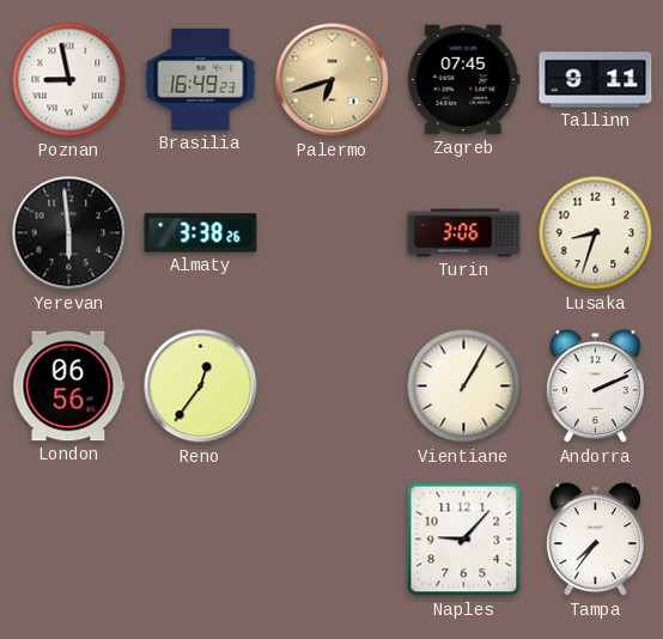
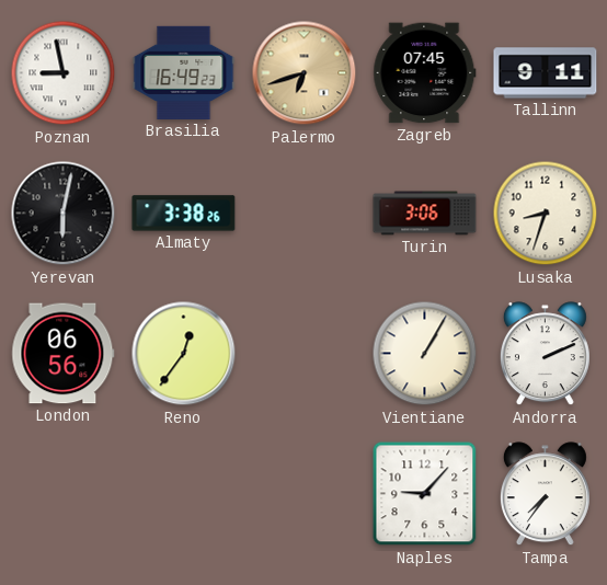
Yerevan: 5:59 -> 6:02
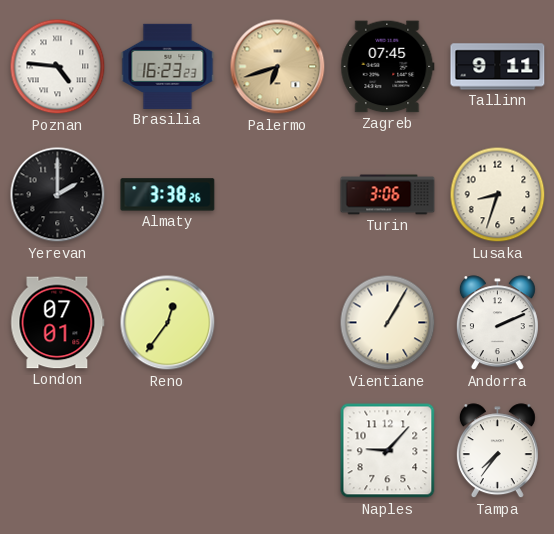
Poznan: 8:58 -> 4:46
Brasilia: 16:49 -> 16:23
Yerevan: 6:02 -> 2:00
London: 06:56 -> 07:01
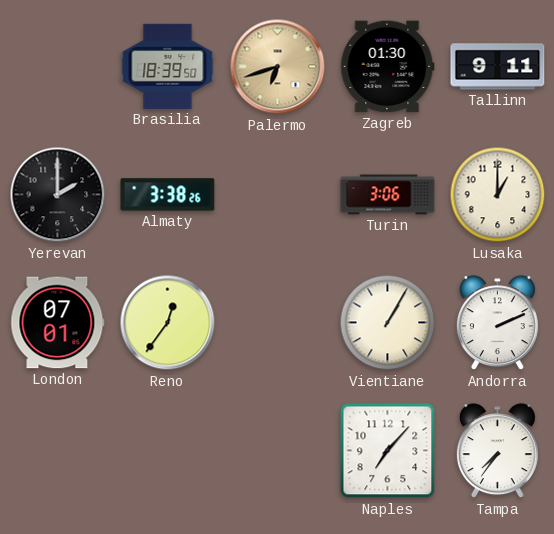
Poznan: 4:46 -> none
Brasilia: 16:23 -> 18:39
Zagreb: 07:45 -> 01:30
Lusaka: 8:33 -> 1:00
Naples: 9:07 -> 7:07
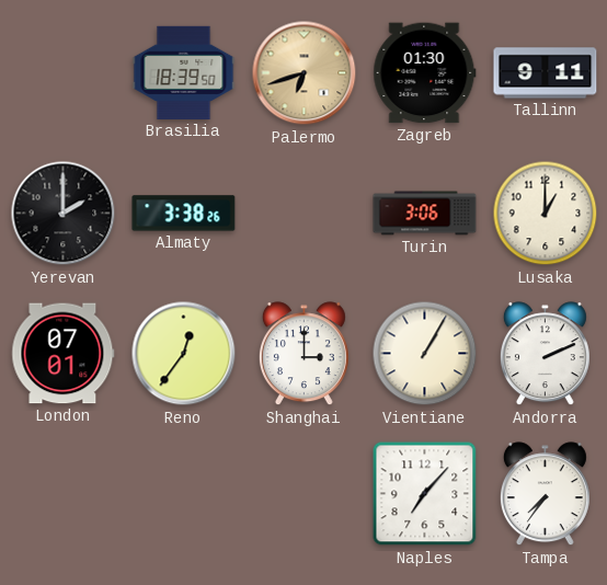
Shanghai: none -> 3:00
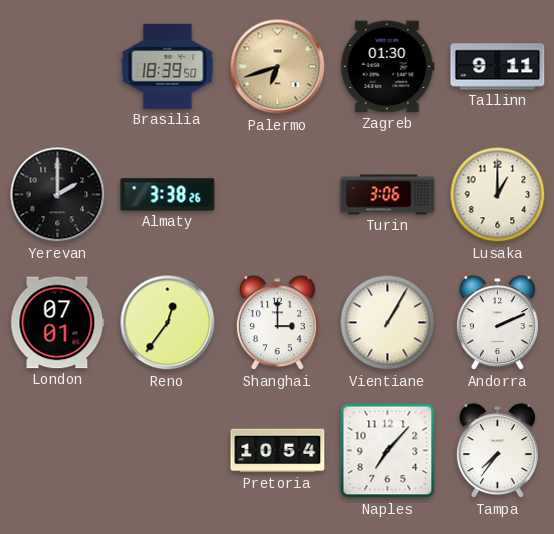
Pretoria: none -> 10:54
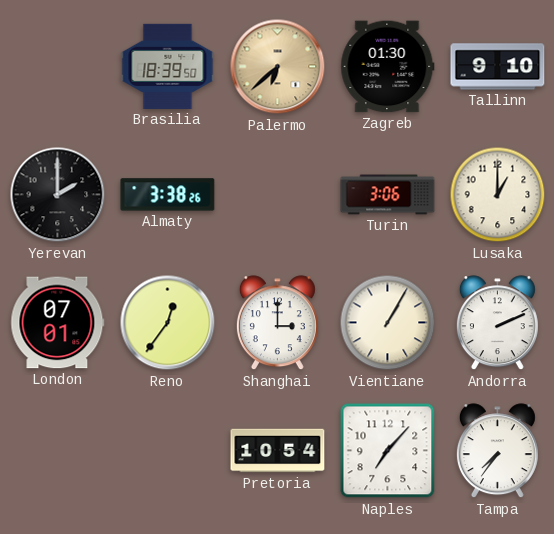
Palermo: 6:42 -> 6:38
Tallinn: 9:11 -> 9:10
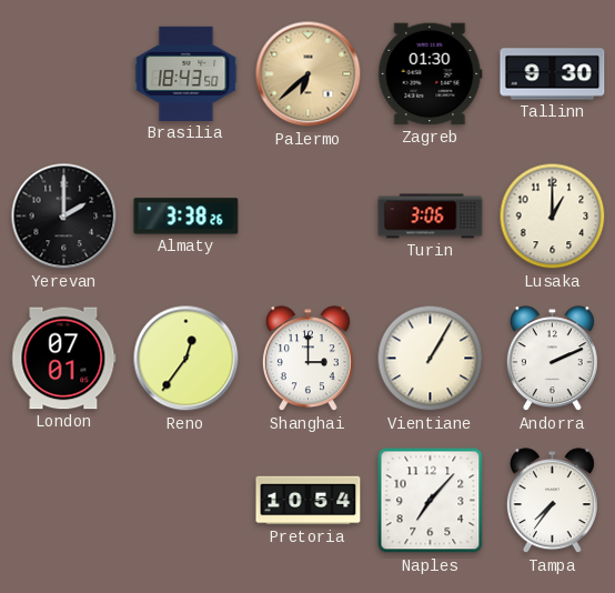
Brasilia: 18:39 -> 18:43
Tallinn: 9:10 -> 9:30
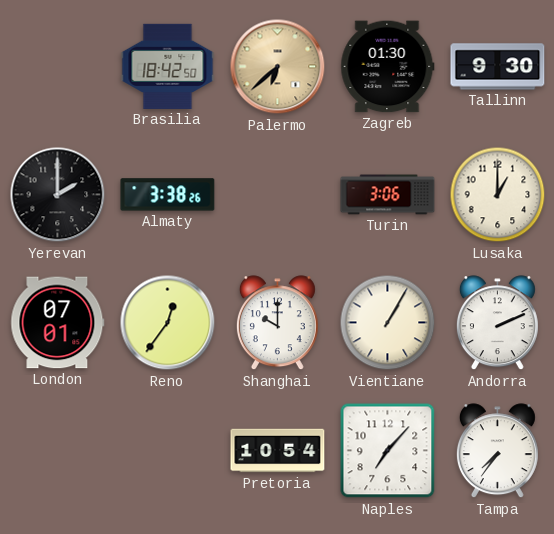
Brasilia: 18:43 -> 18:42
Shanghai: 3:00 -> 10:00
